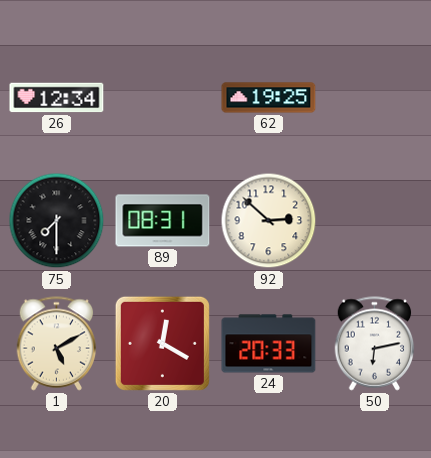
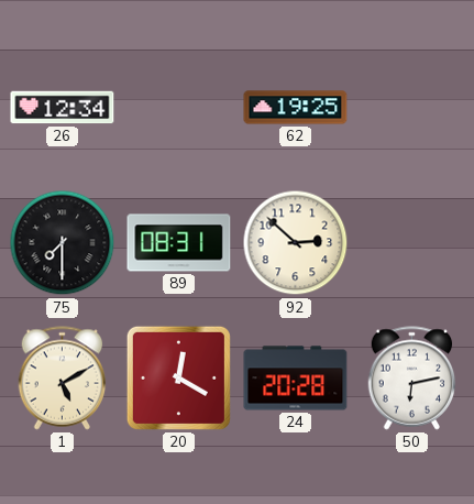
24: 20:33 -> 20:28
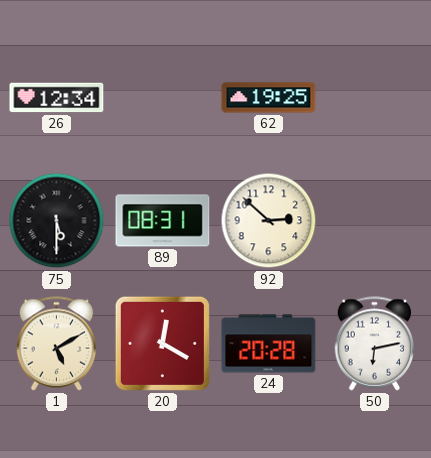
75: 7:30 -> 5:30
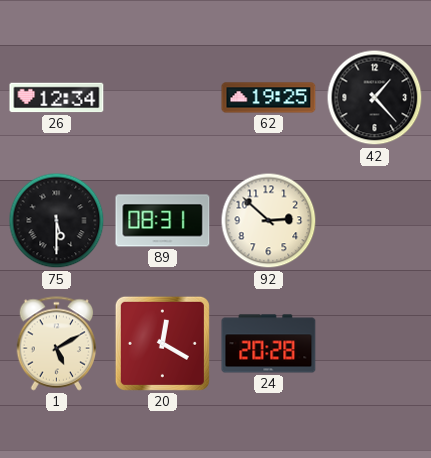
42: none -> 1:23
50: 6:13 -> none
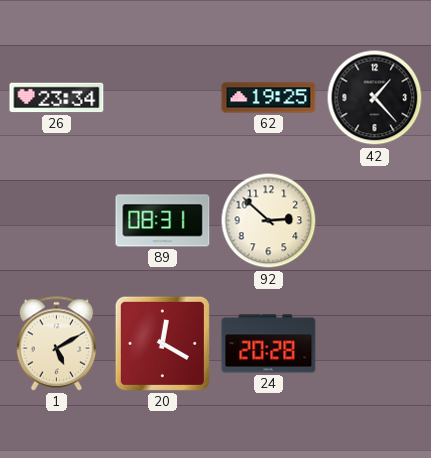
26: 12:34 -> 23:34
75: 5:30 -> none
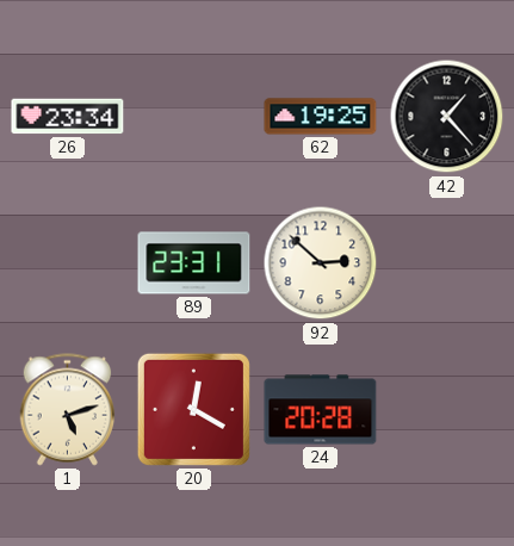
89: 08:31 -> 23:31
1: 5:10 -> 5:12
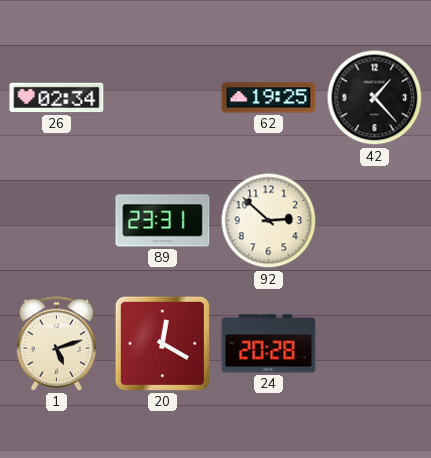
26: 23:34 -> 02:34
